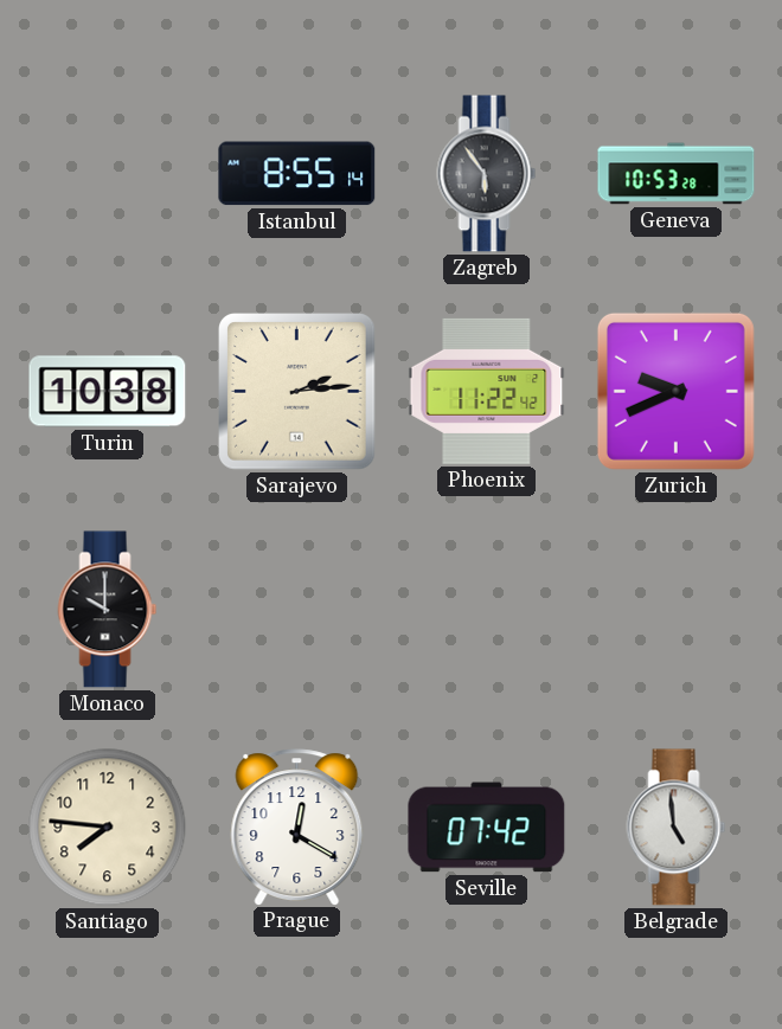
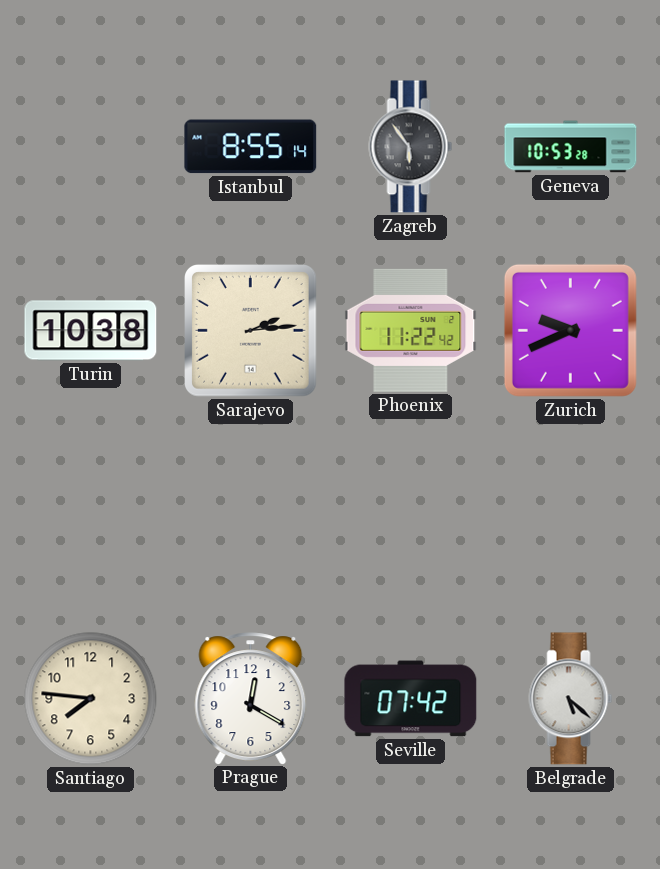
Monaco: 10:00 -> none
Belgrade: 4:59 -> 5:22
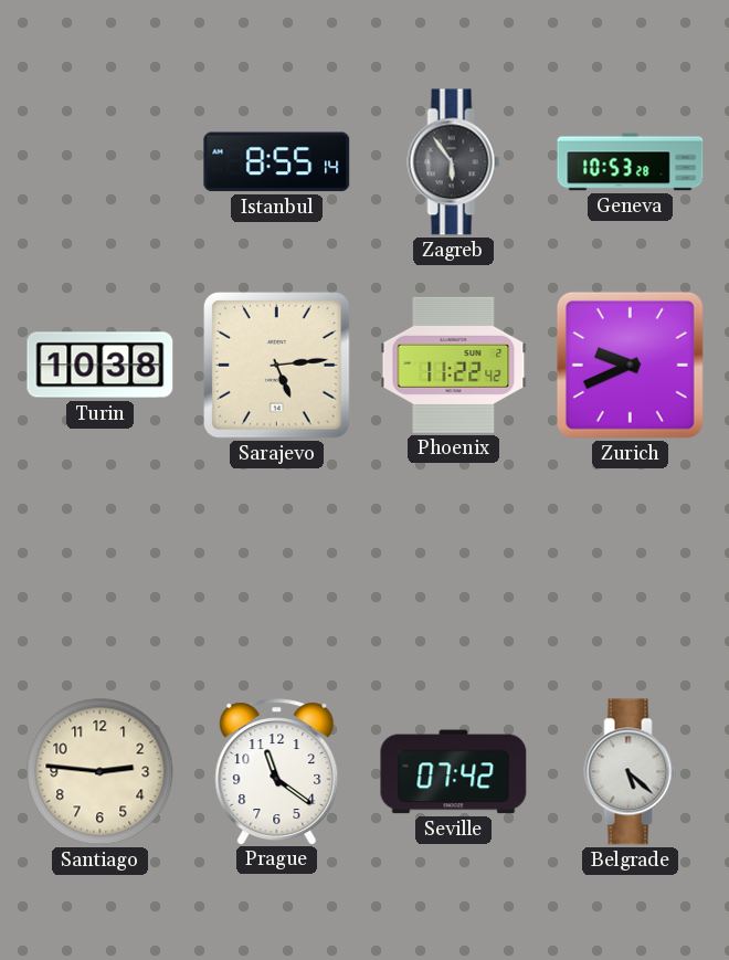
Sarajevo: 2:14 -> 5:14
Santiago: 7:46 -> 2:46
Prague: 12:20 -> 11:21
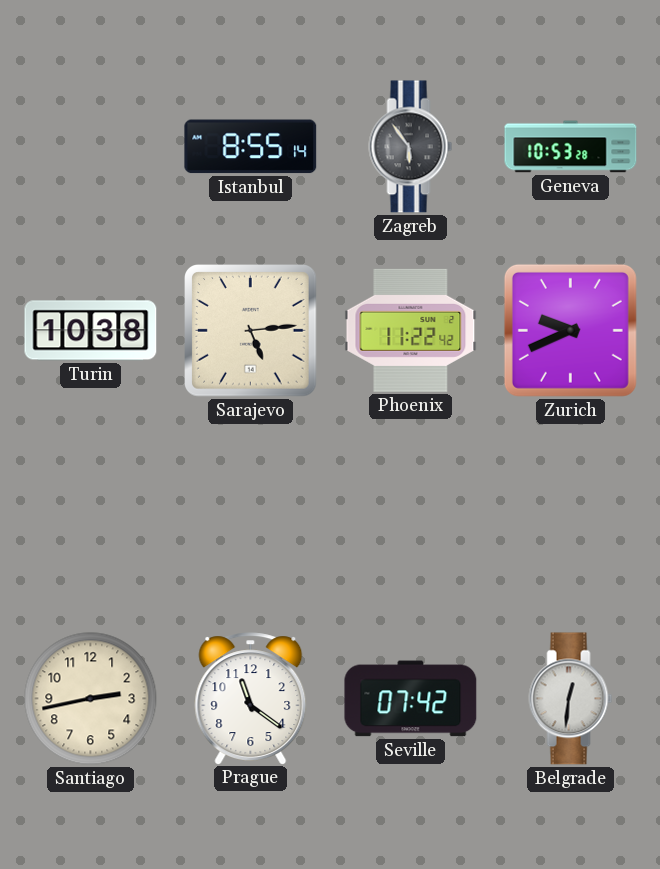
Santiago: 2:46 -> 2:43
Belgrade: 5:22 -> 12:31
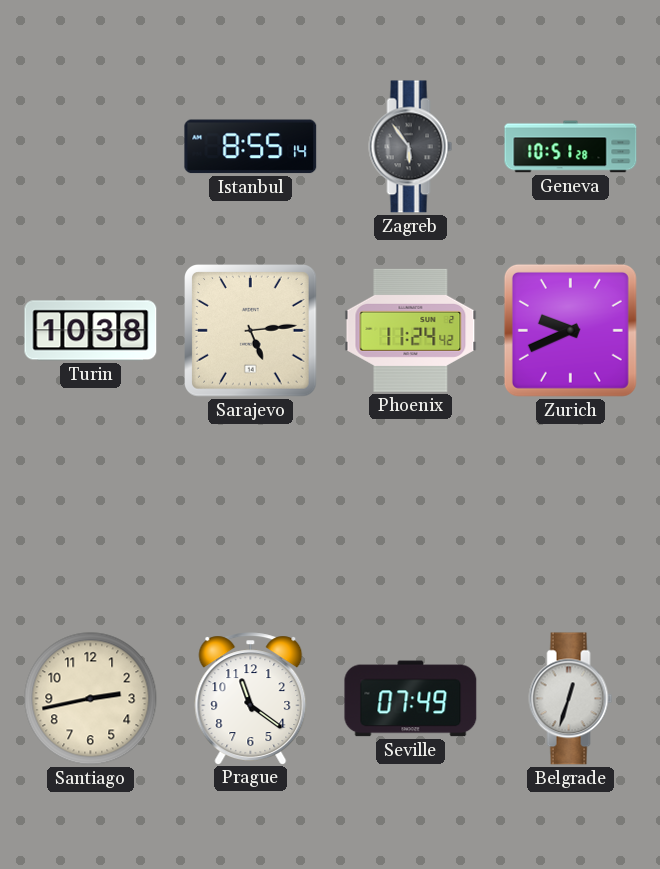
Geneva: 10:53 -> 10:51
Phoenix: 11:22 -> 11:24
Seville: 07:42 -> 07:49
Belgrade: 12:31 -> 12:33
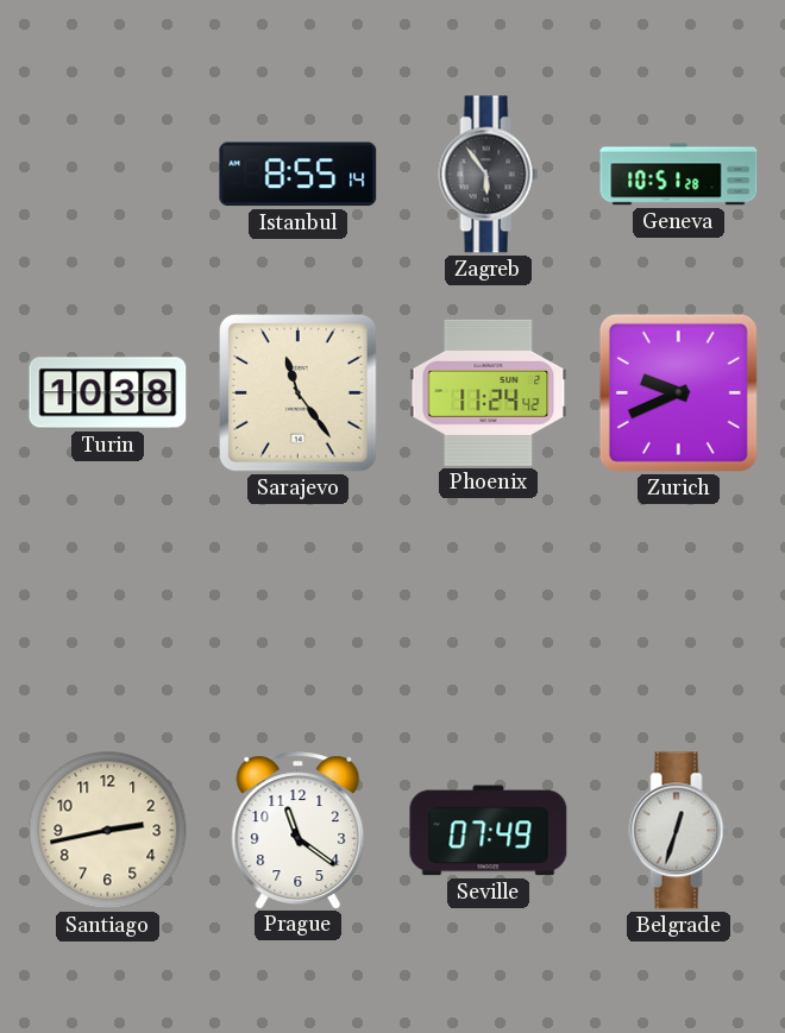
Sarajevo: 5:14 -> 11:24
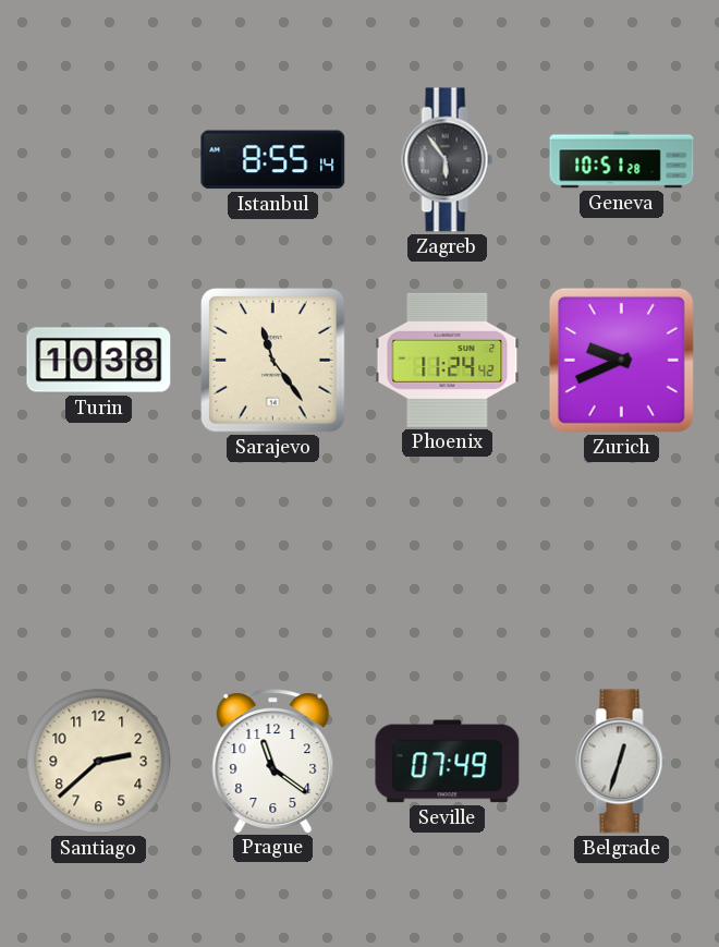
Santiago: 2:43 -> 2:38
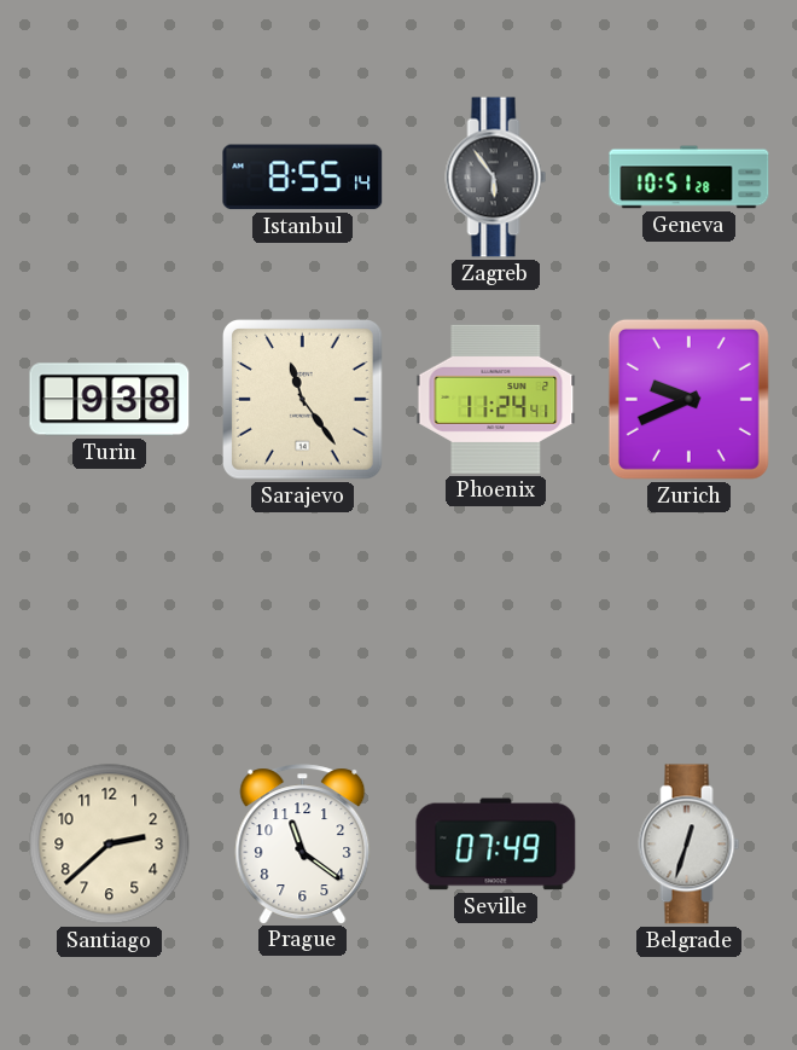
Turin: 10:38 -> 9:38
Phoenix: 11:24:42 -> 11:24:41
